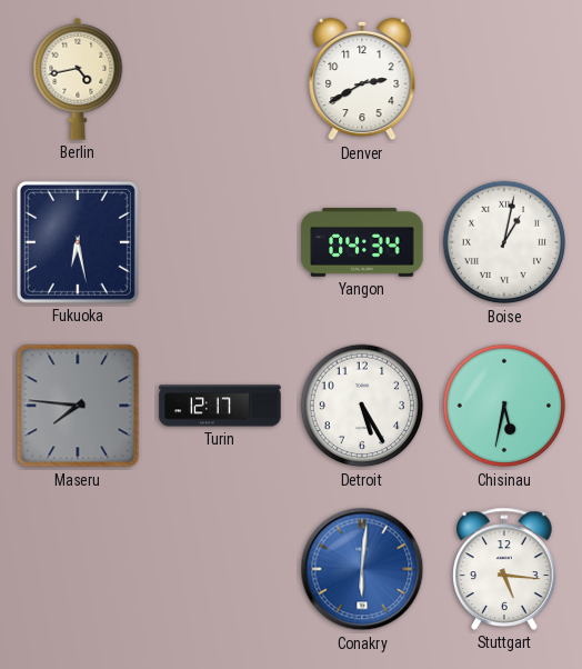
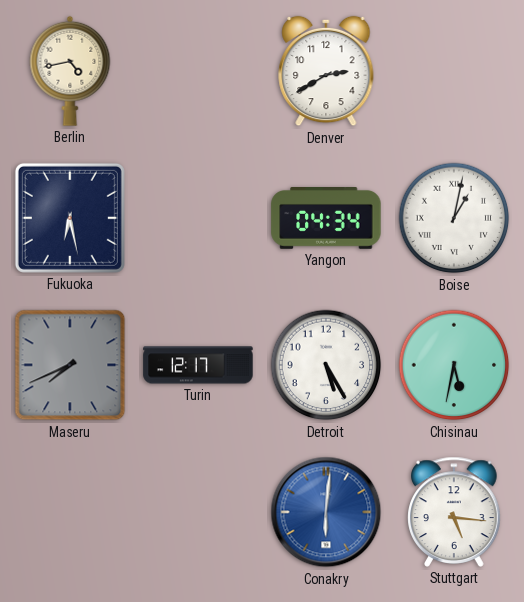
Maseru: 7:46 -> 7:41
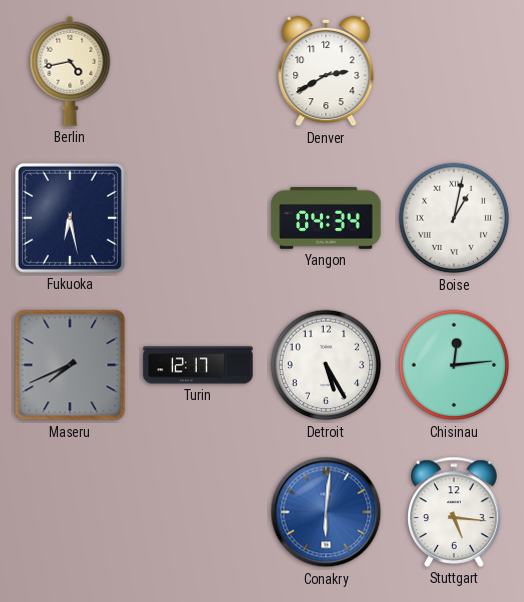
Chisinau: 5:32 -> 12:14
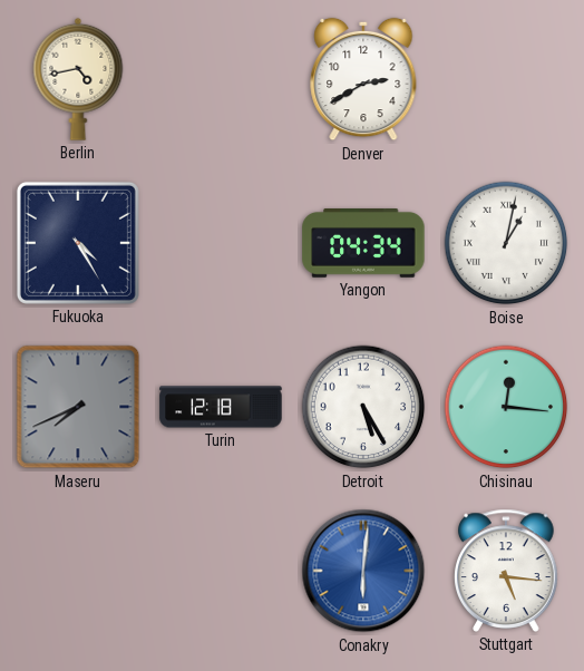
Fukuoka: 6:28 -> 4:25
Turin: 12:17 -> 12:18
Chisinau: 12:14 -> 12:16
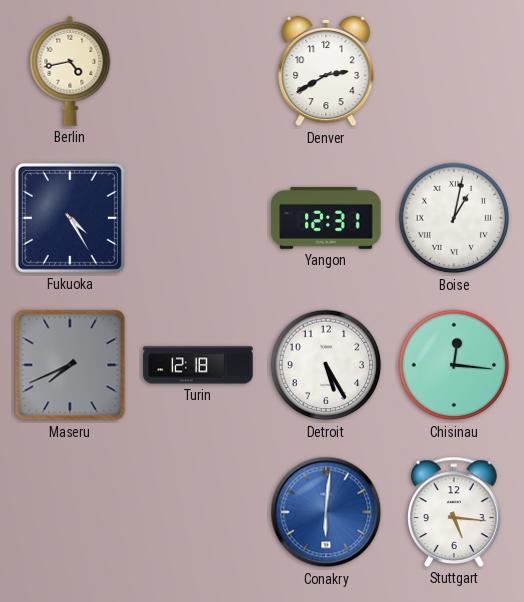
Yangon: 04:34 -> 12:31
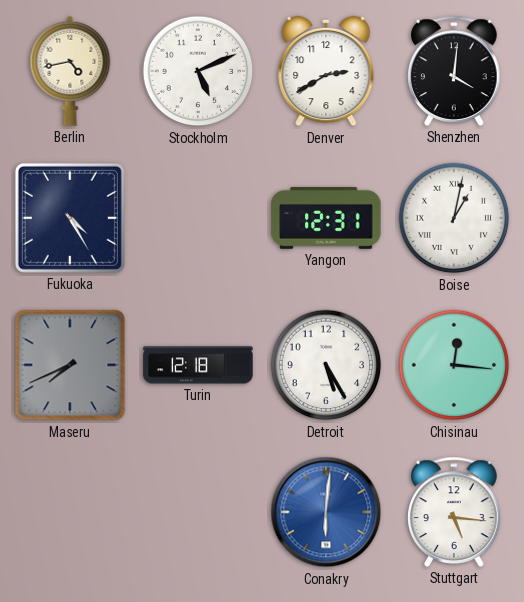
Stockholm: none -> 5:11
Shenzhen: none -> 4:01
